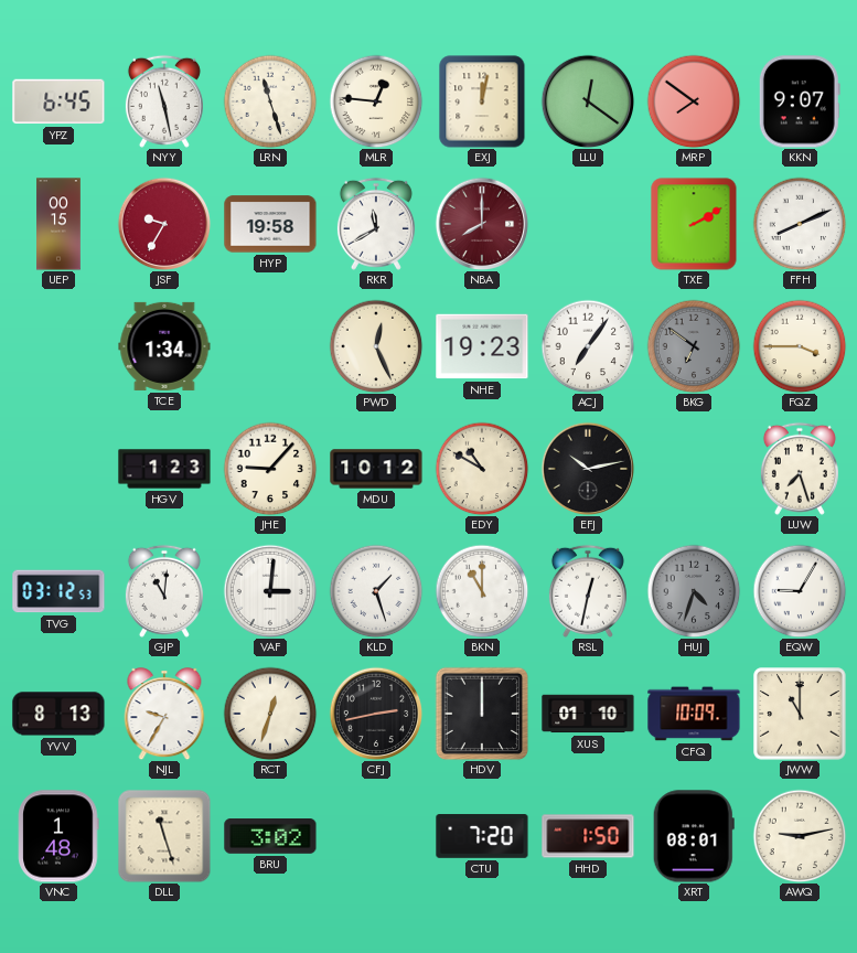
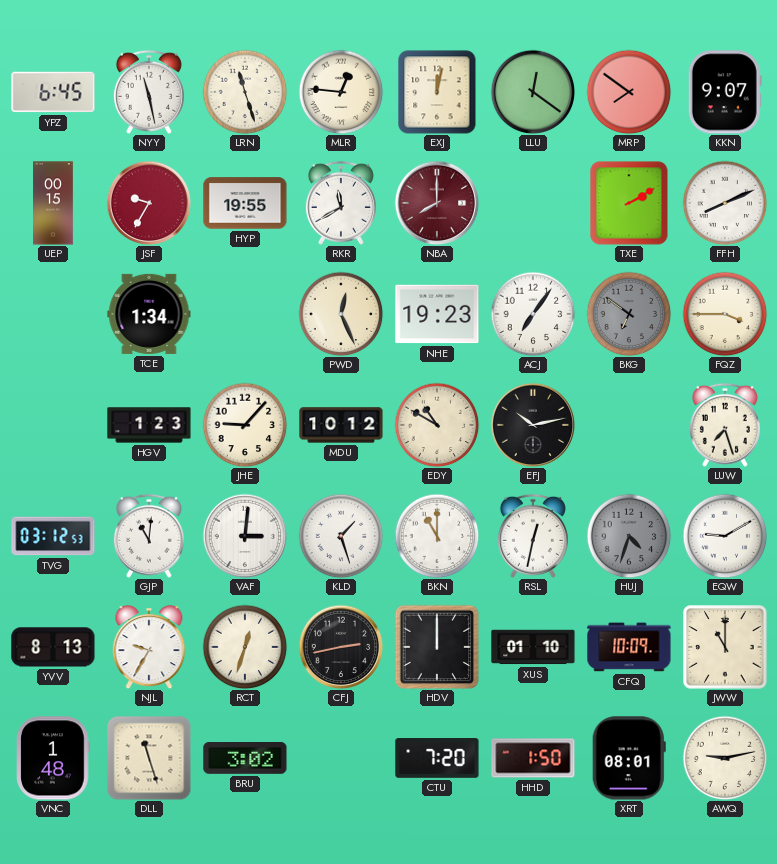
HYP: 19:58 -> 19:55
EQW: 9:05 -> 9:10
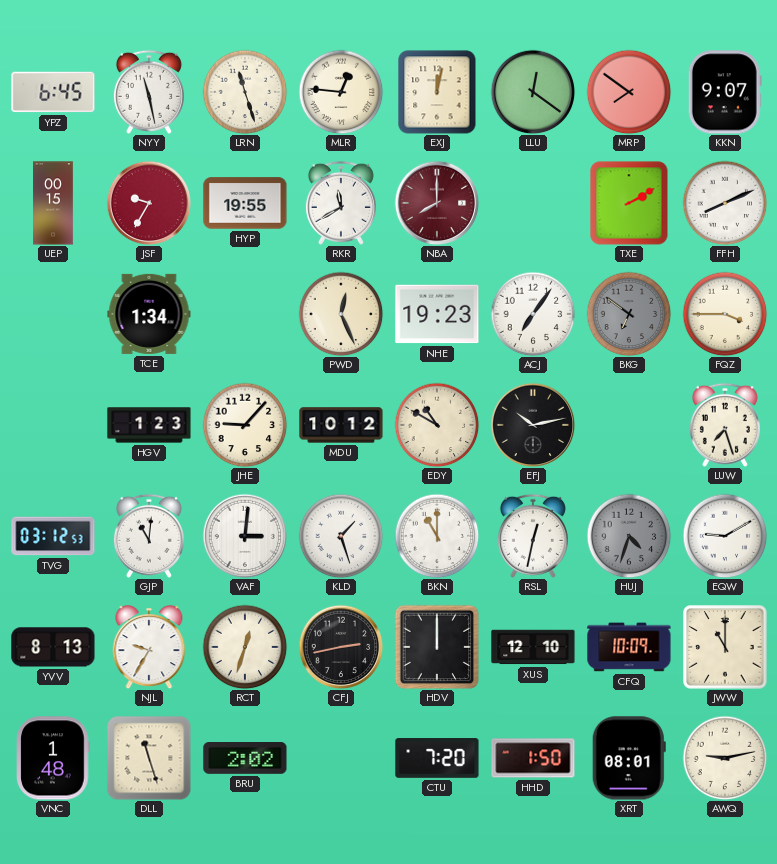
XUS: 01:10 -> 12:10
BRU: 3:02 -> 2:02
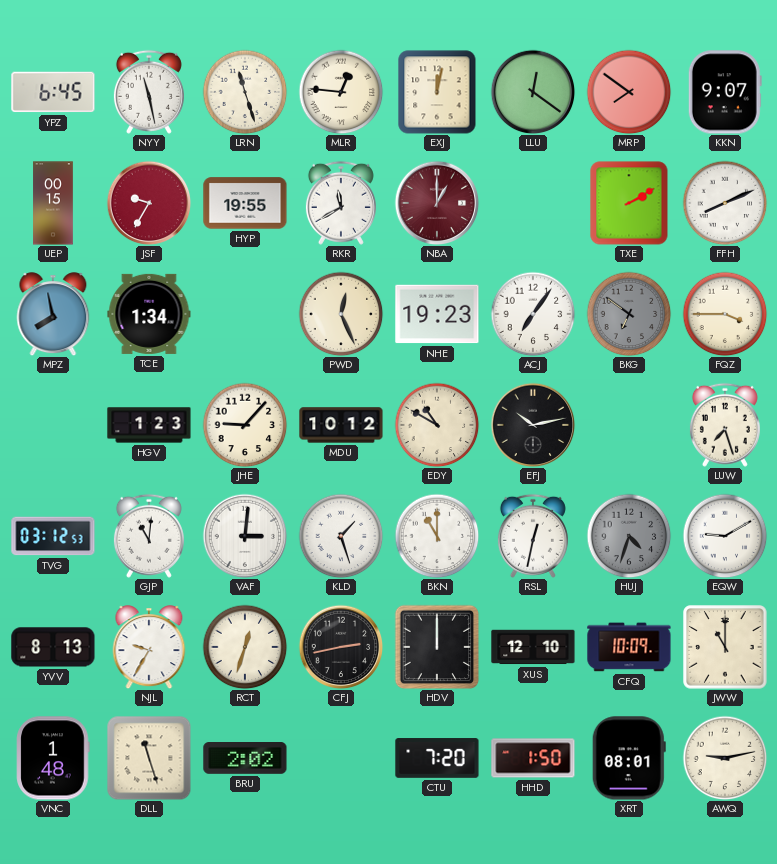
NBA: 8:00 -> 1:00
MPZ: none -> 7:58
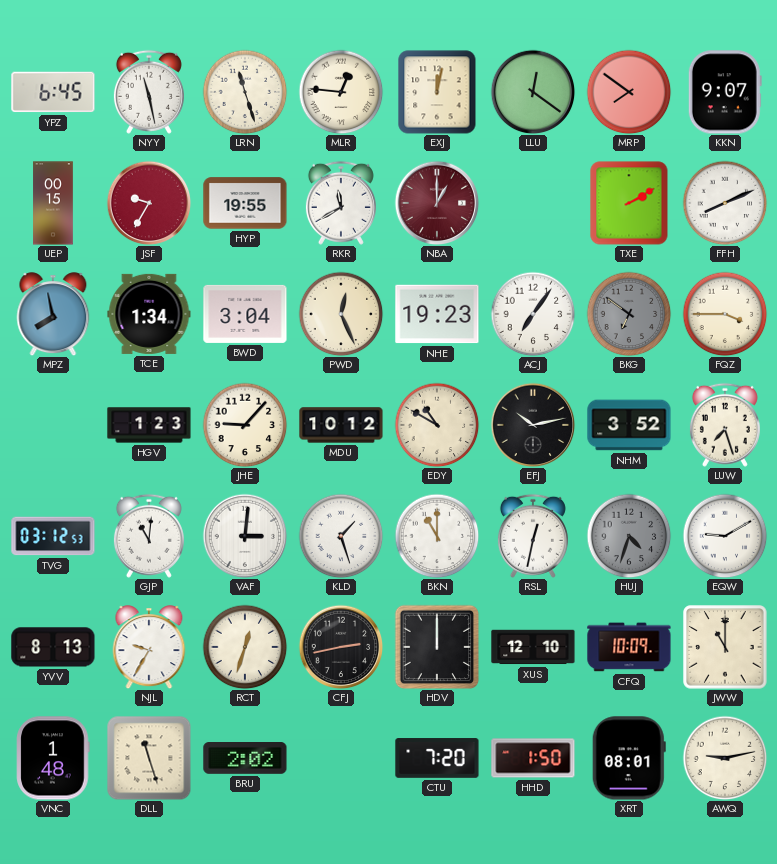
BWD: none -> 3:04
NHM: none -> 3:52
